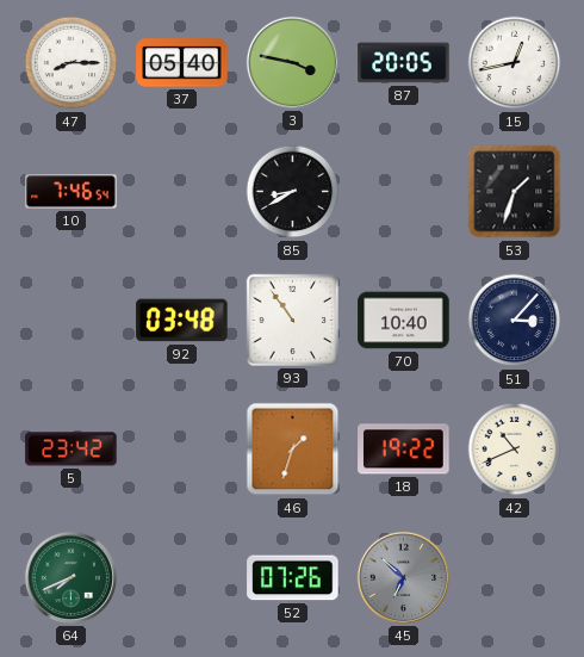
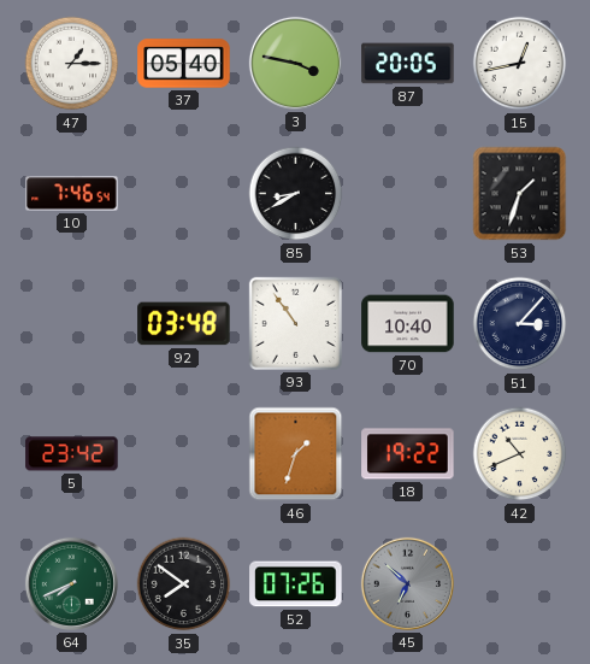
47: 8:15 -> 1:15
35: none -> 7:51
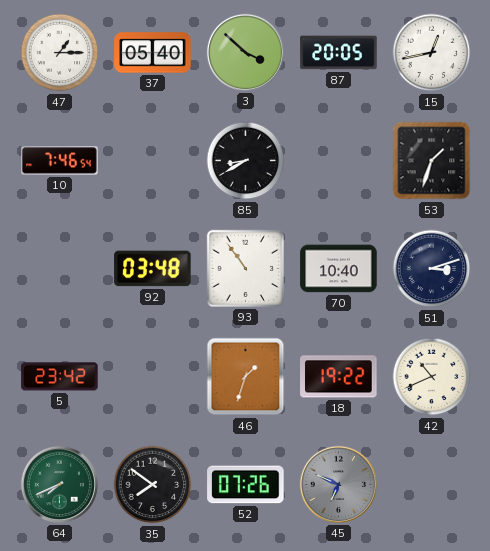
3: 3:47 -> 3:52
51: 3:07 -> 3:12
45: 6:52 -> 6:49
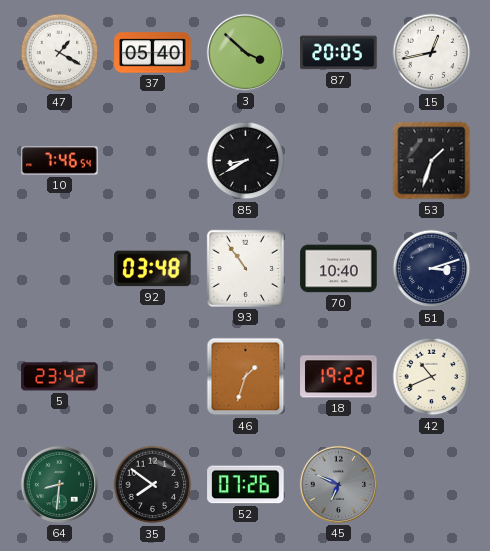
47: 1:15 -> 1:20
64: 7:41 -> 8:31
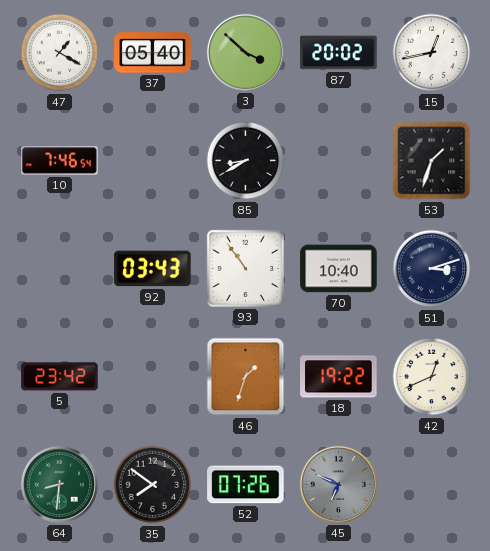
87: 20:05 -> 20:02
92: 03:48 -> 03:43
42: 10:41 -> 12:41
